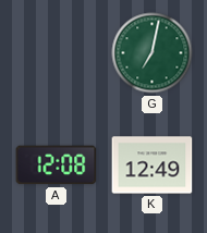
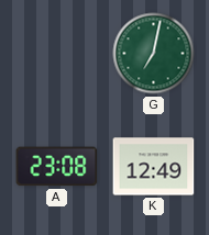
A: 12:08 -> 23:08
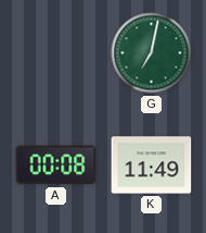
A: 23:08 -> 00:08
K: 12:49 -> 11:49
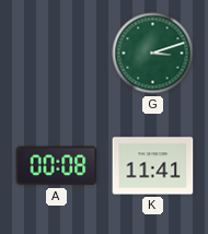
G: 7:02 -> 3:12
K: 11:49 -> 11:41
